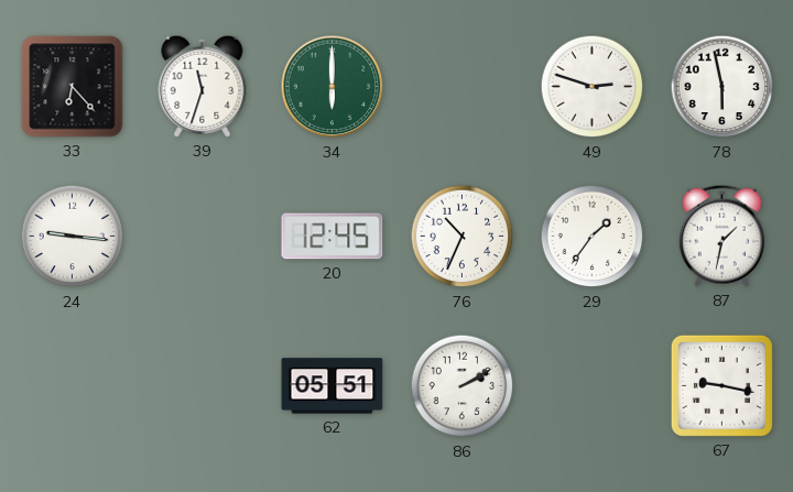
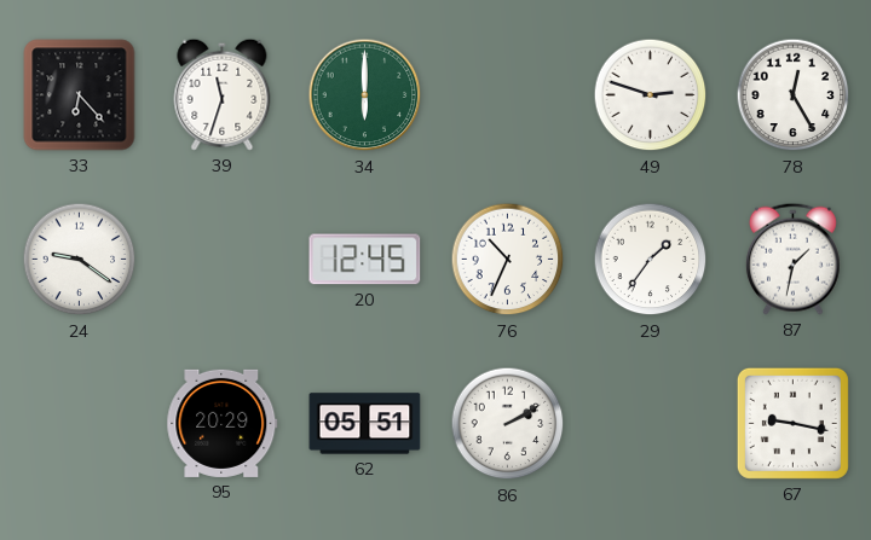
78: 5:58 -> 12:25
24: 9:16 -> 9:21
95: none -> 20:29
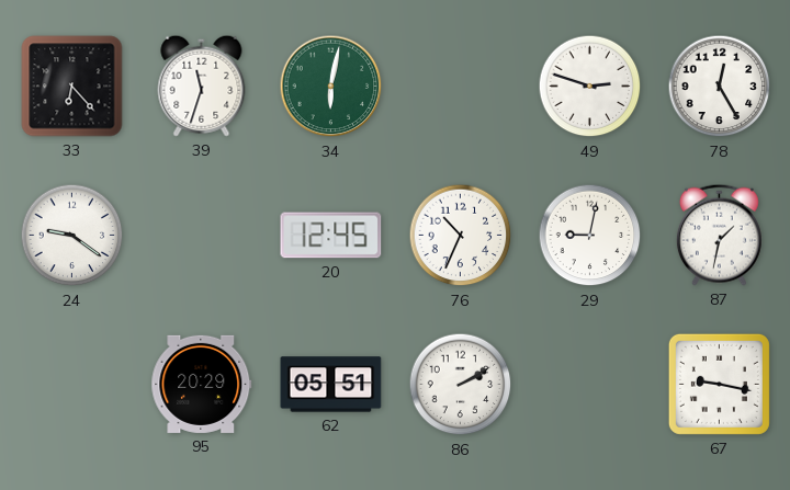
34: 6:00 -> 6:02
29: 1:36 -> 9:02
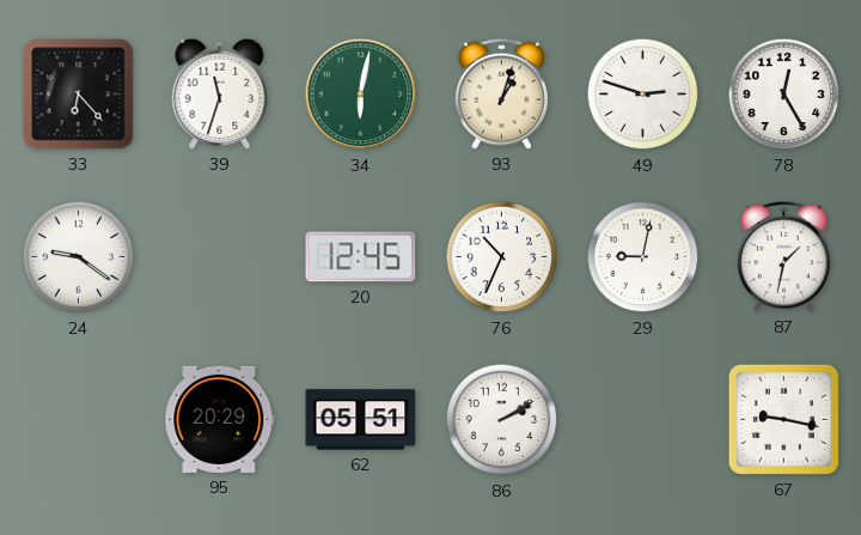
93: none -> 1:03
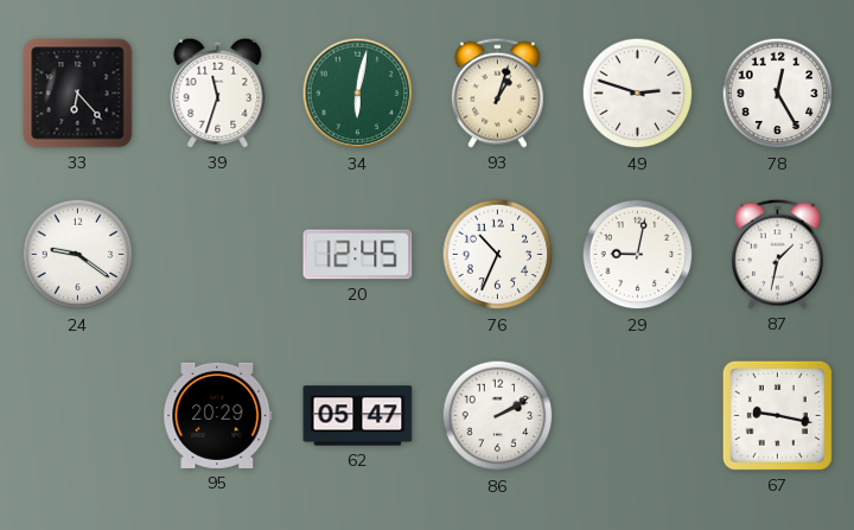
62: 05:51 -> 05:47
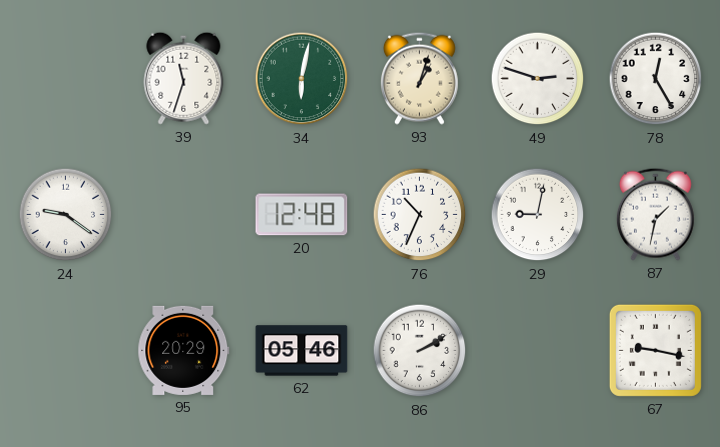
33: 6:23 -> none
20: 12:45 -> 12:48
62: 05:47 -> 05:46
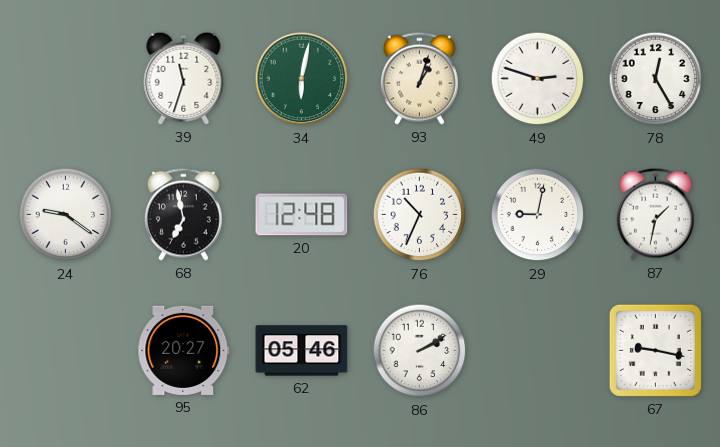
68: none -> 6:58
95: 20:29 -> 20:27
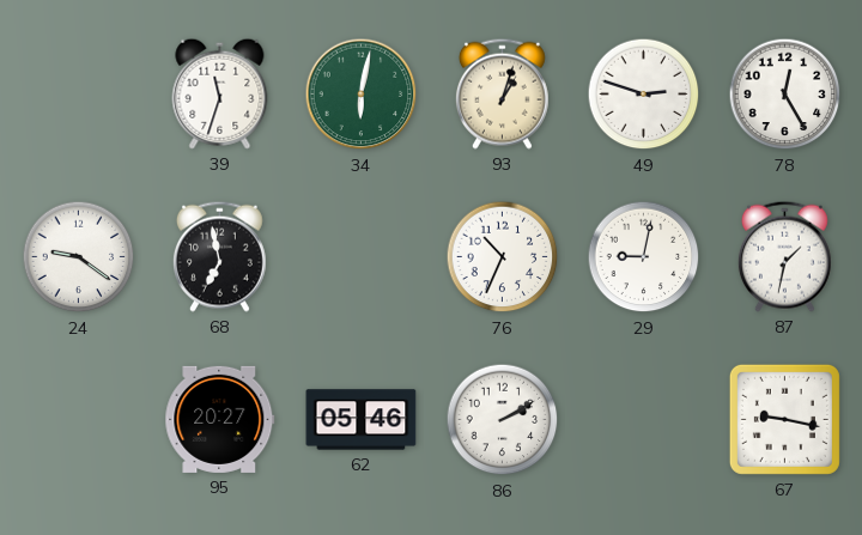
20: 12:48 -> none
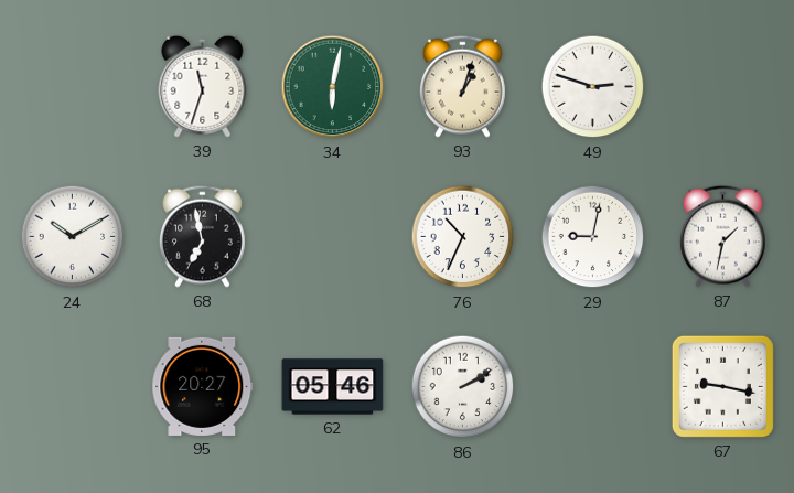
78: 12:25 -> none
24: 9:21 -> 10:10
